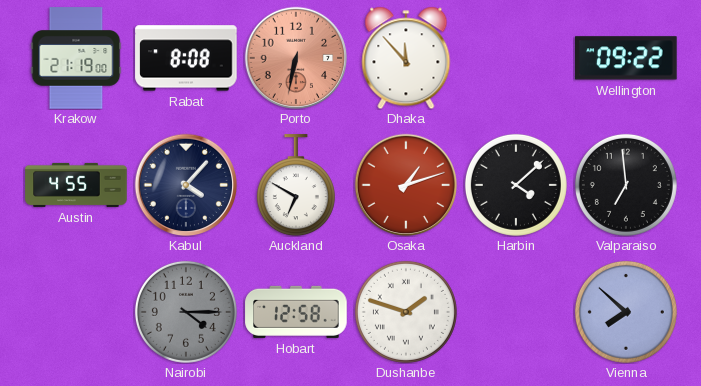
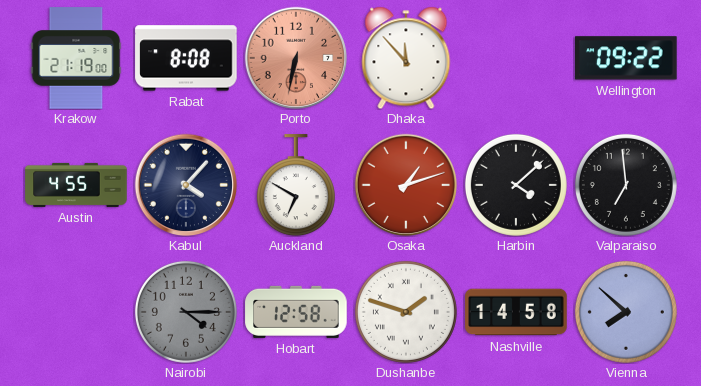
Nashville: none -> 14:58
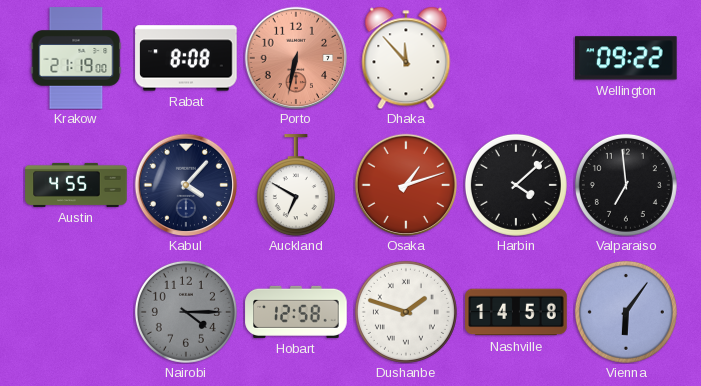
Vienna: 7:52 -> 6:06
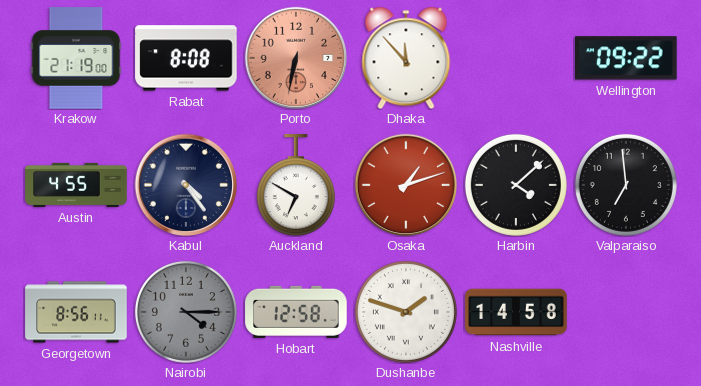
Kabul: 4:07 -> 4:24
Georgetown: none -> 8:56
Vienna: 6:06 -> none
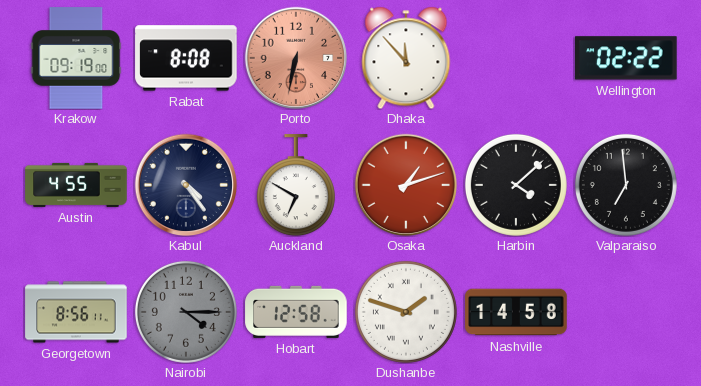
Krakow: 21:19 -> 09:19
Wellington: 09:22 -> 02:22
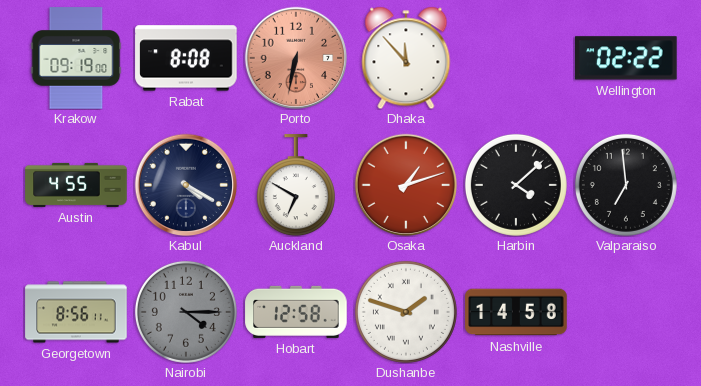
Kabul: 4:24 -> 4:20
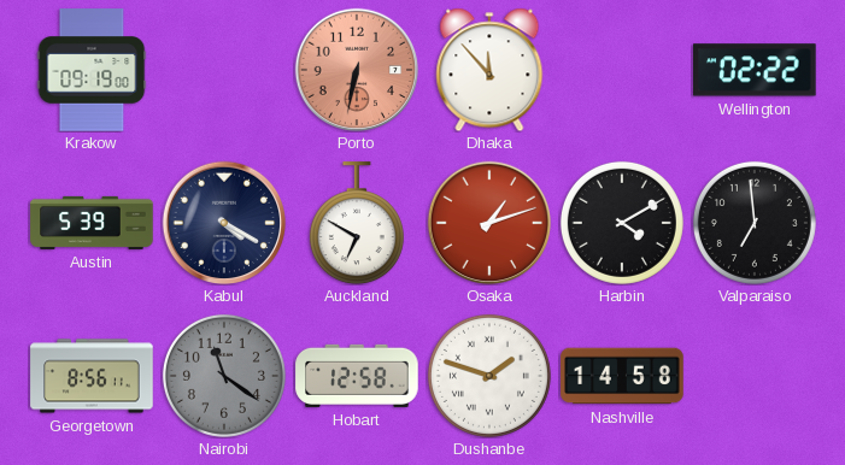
Rabat: 8:08 -> none
Austin: 4:55 -> 5:39
Harbin: 4:08 -> 4:10
Nairobi: 4:15 -> 11:21
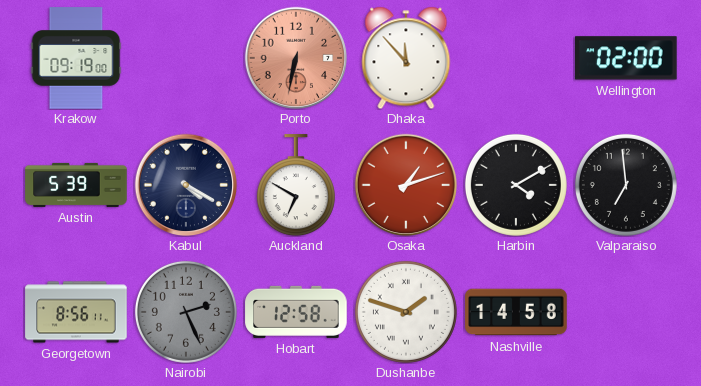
Wellington: 02:22 -> 02:00
Nairobi: 11:21 -> 2:26
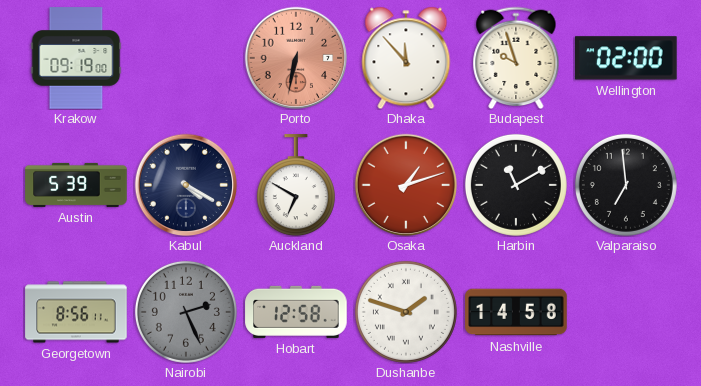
Budapest: none -> 9:57
Harbin: 4:10 -> 11:10
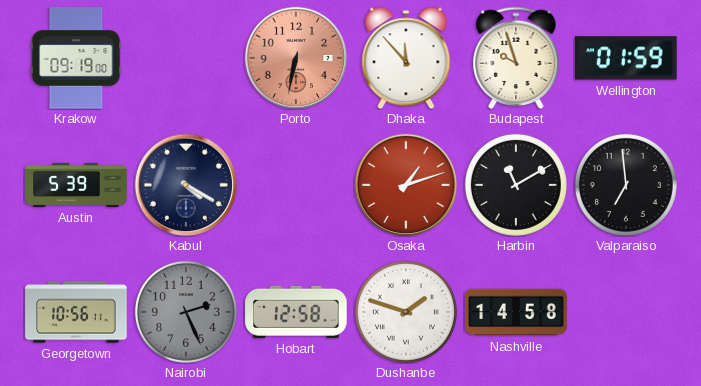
Wellington: 02:00 -> 01:59
Auckland: 6:50 -> none
Georgetown: 8:56 -> 10:56
